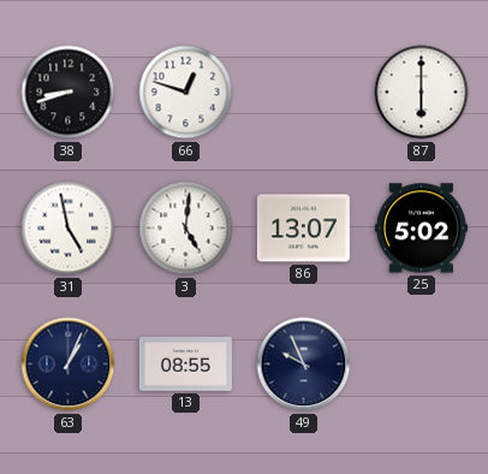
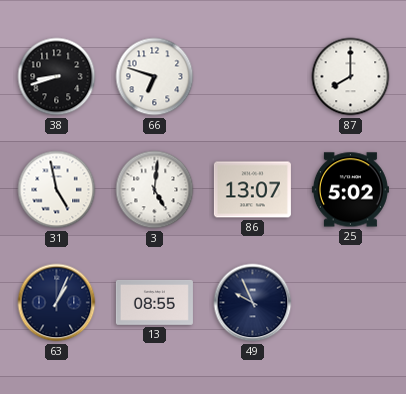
66: 12:48 -> 6:48
87: 6:00 -> 8:00
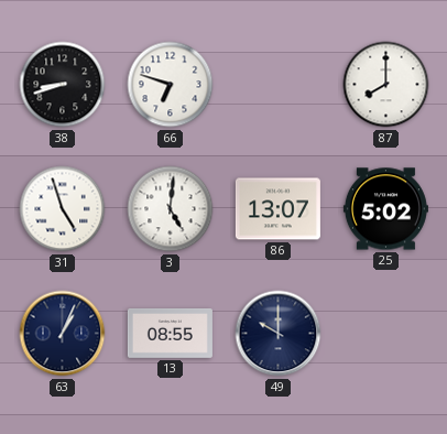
31: 4:58 -> 4:57
49: 9:56 -> 10:00
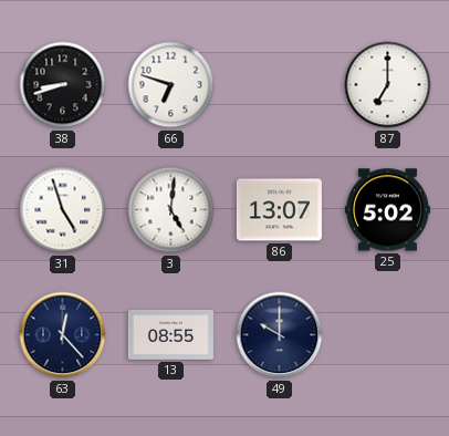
87: 8:00 -> 7:00
63: 1:04 -> 12:23
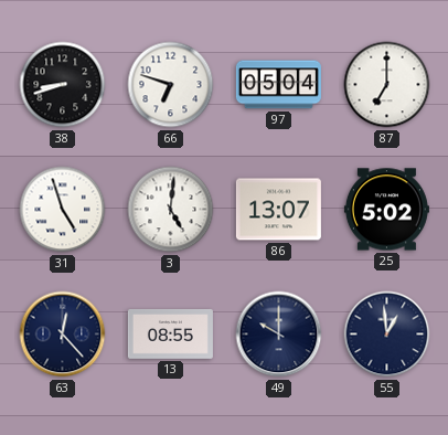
97: none -> 05:04
55: none -> 12:59
